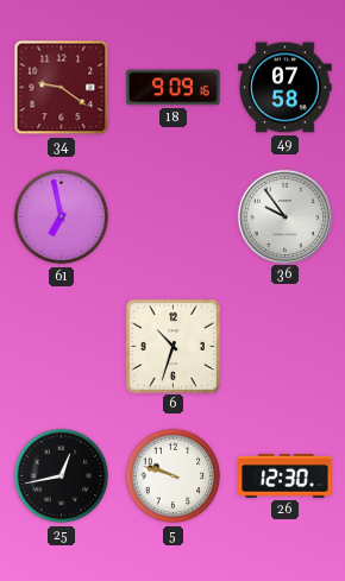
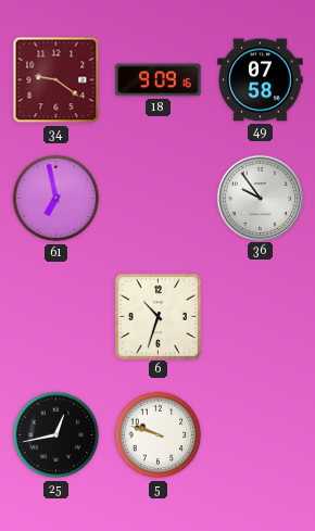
26: 12:30 -> none
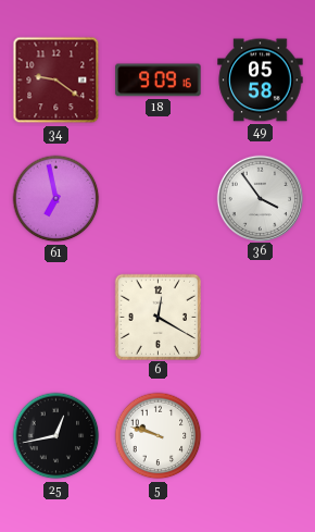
49: 07:58 -> 05:58
36: 9:54 -> 3:54
6: 10:33 -> 12:20
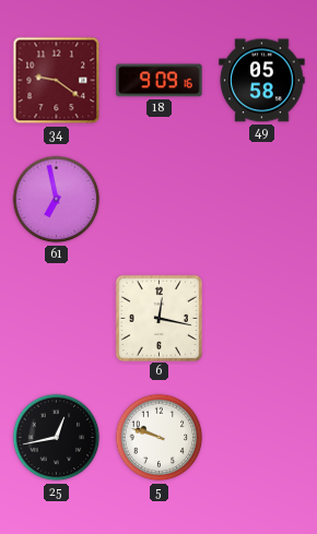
36: 3:54 -> none
6: 12:20 -> 12:17
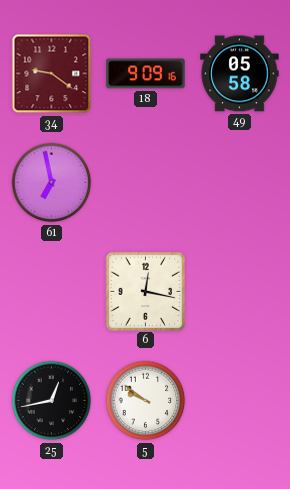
5: 9:48 -> 9:51
